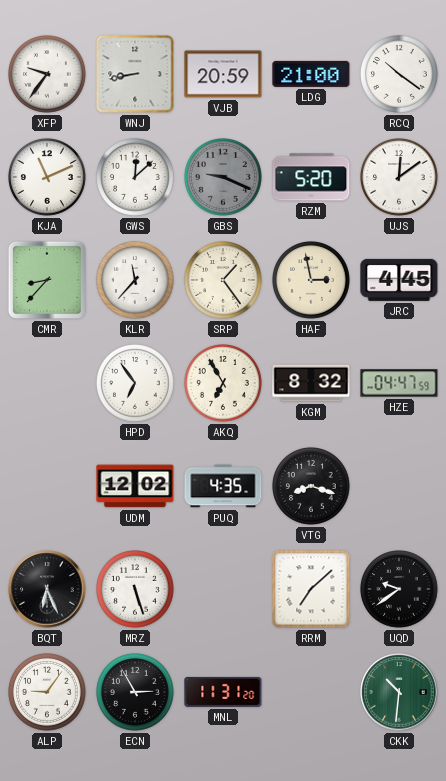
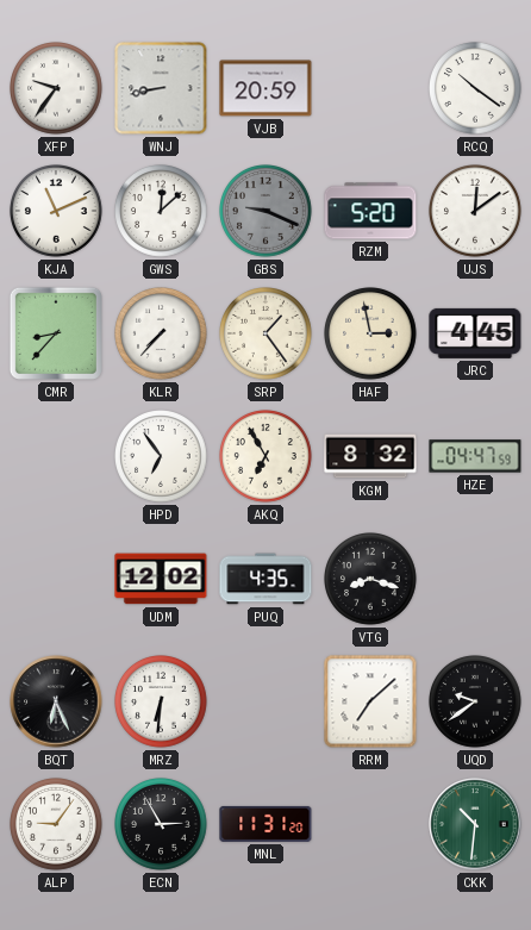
LDG: 21:00 -> none
KLR: 11:37 -> 7:37
MRZ: 5:27 -> 6:31
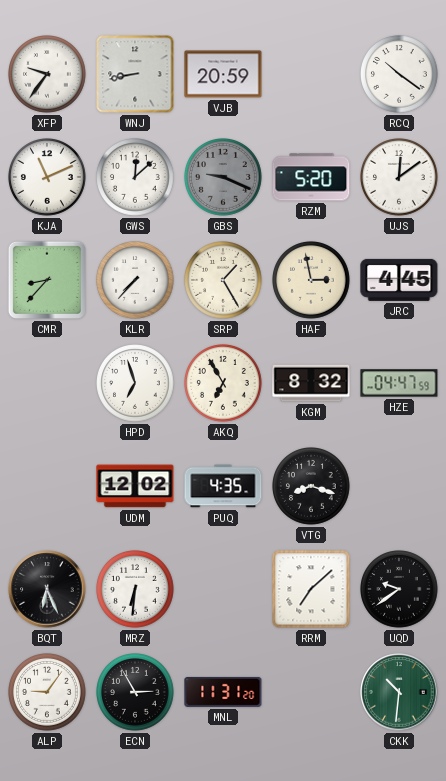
SRP: 1:24 -> 1:25
HPD: 6:54 -> 6:57
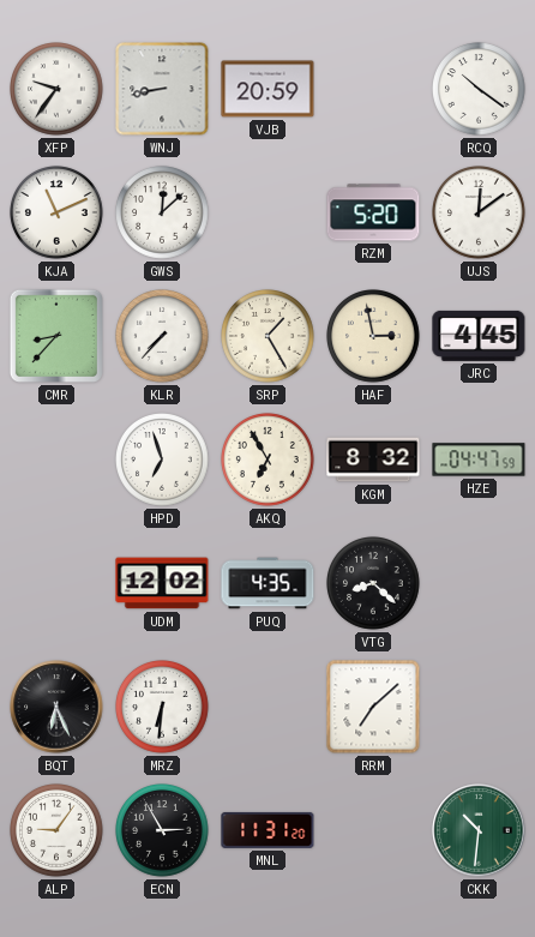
GBS: 9:19 -> none
VTG: 8:18 -> 8:22
UQD: 9:39 -> none
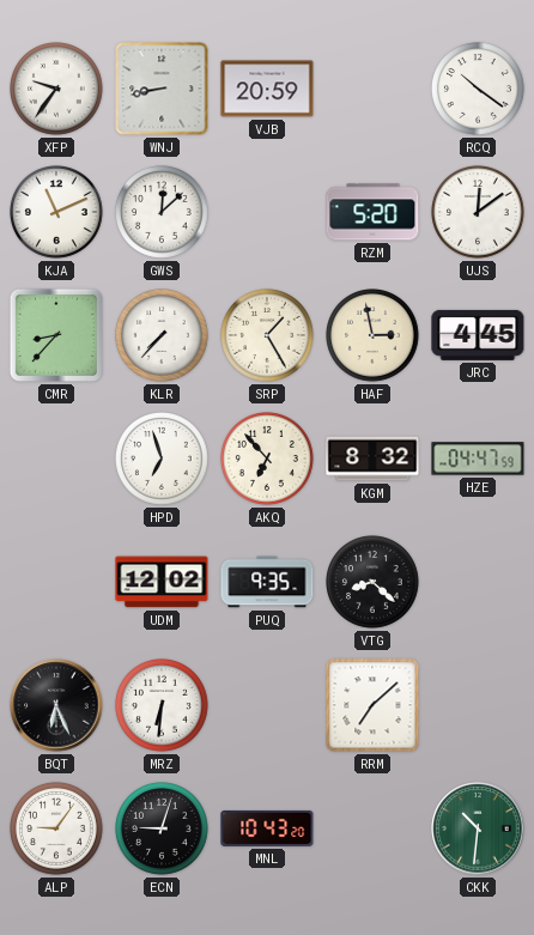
AKQ: 6:55 -> 6:53
PUQ: 4:35 -> 9:35
ECN: 2:55 -> 9:03
MNL: 11:31 -> 10:43
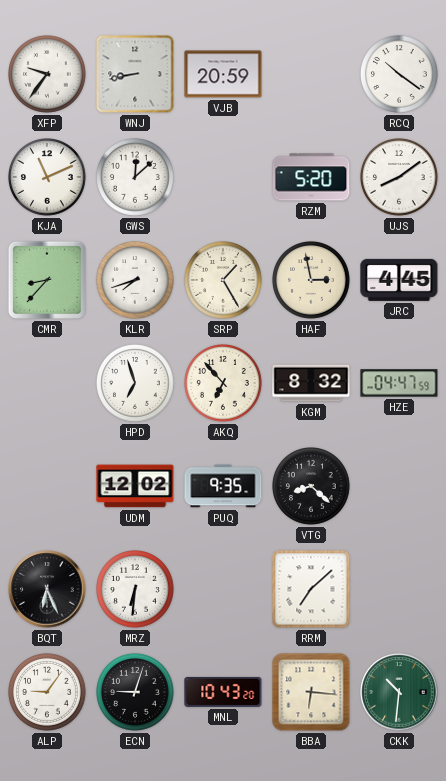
UJS: 12:09 -> 8:09
KLR: 7:37 -> 7:42
BBA: none -> 6:16
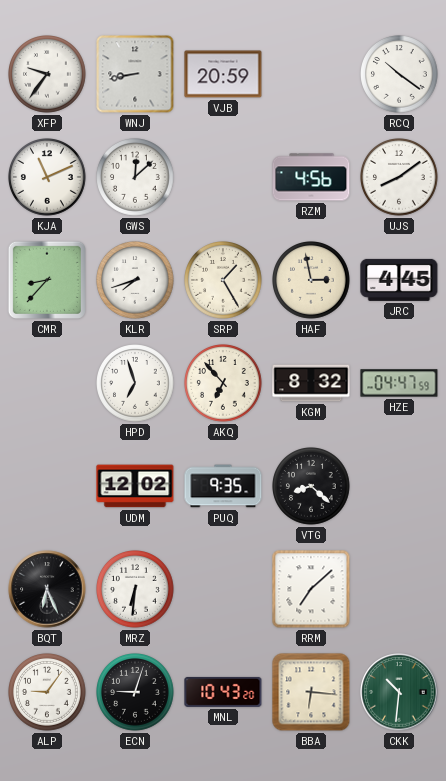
RZM: 5:20 -> 4:56
